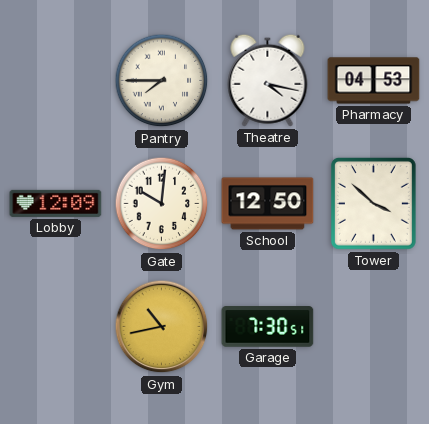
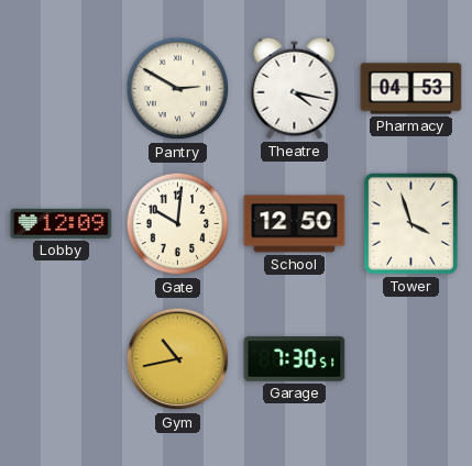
Pantry: 7:45 -> 2:50
Tower: 3:52 -> 3:57
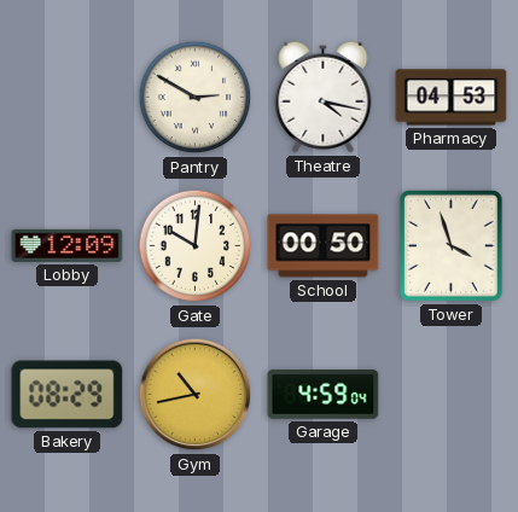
School: 12:50 -> 00:50
Bakery: none -> 08:29
Garage: 7:30 -> 4:59
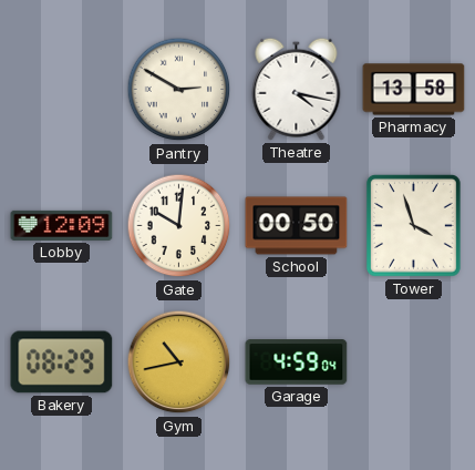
Pharmacy: 04:53 -> 13:58
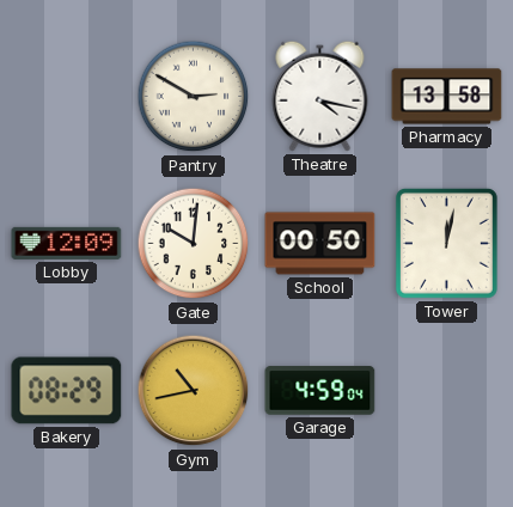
Tower: 3:57 -> 12:02
